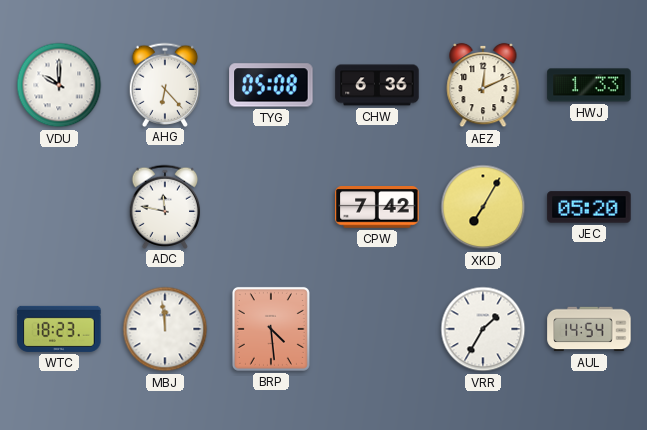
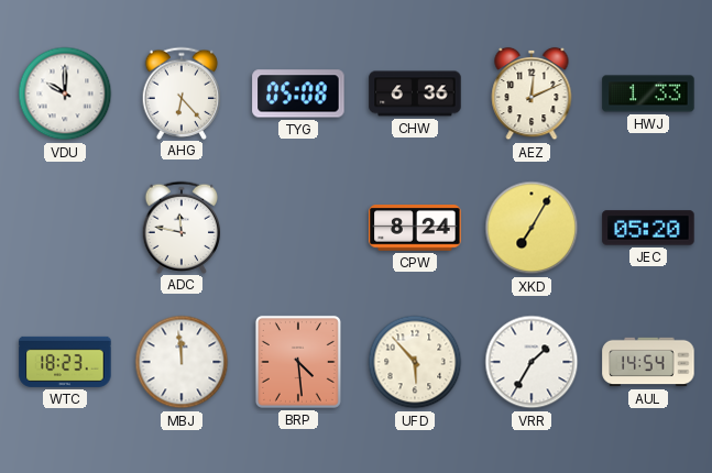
CPW: 7:42 -> 8:24
UFD: none -> 5:53
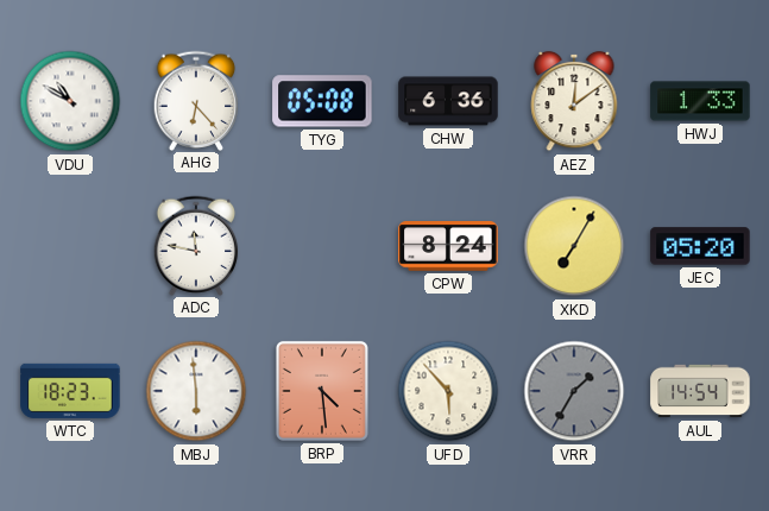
VDU: 10:00 -> 10:50
AEZ: 12:11 -> 12:09
MBJ: 11:59 -> 5:59
VRR dial: white -> grey
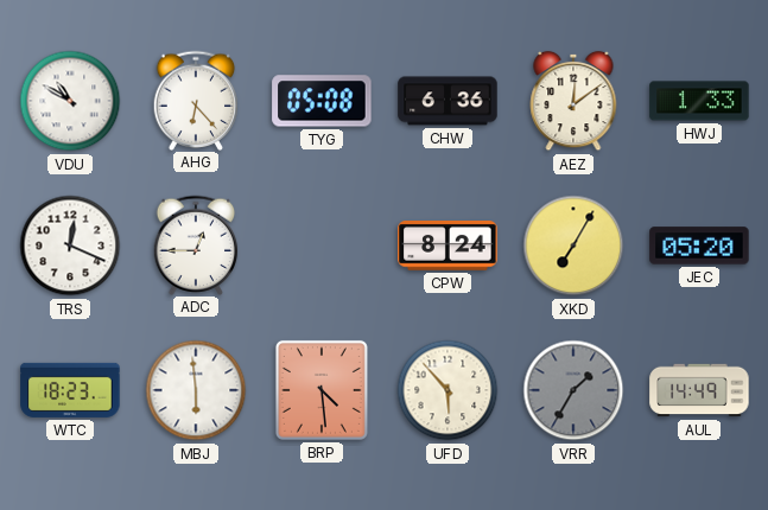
TRS: none -> 12:19
ADC: 11:47 -> 12:45
AUL: 14:54 -> 14:49
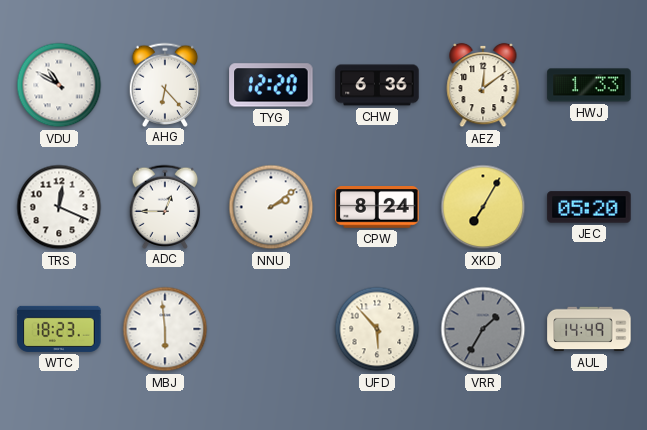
TYG: 05:08 -> 12:20
NNU: none -> 2:09
BRP: 4:29 -> none
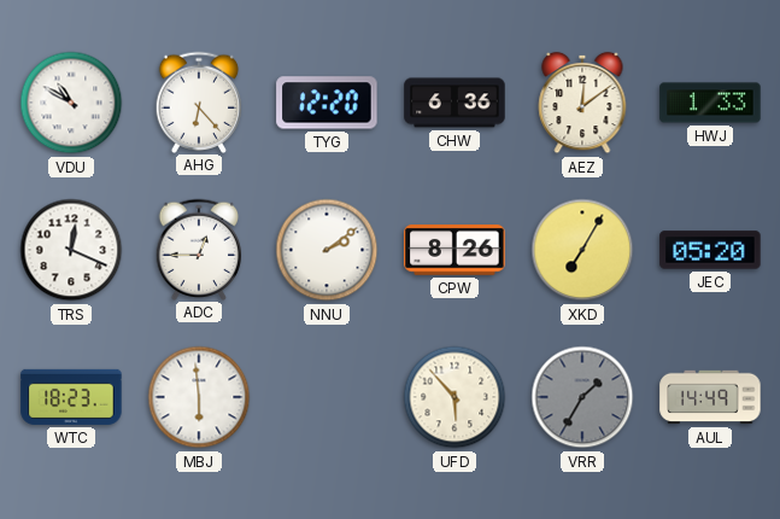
CPW: 8:24 -> 8:26
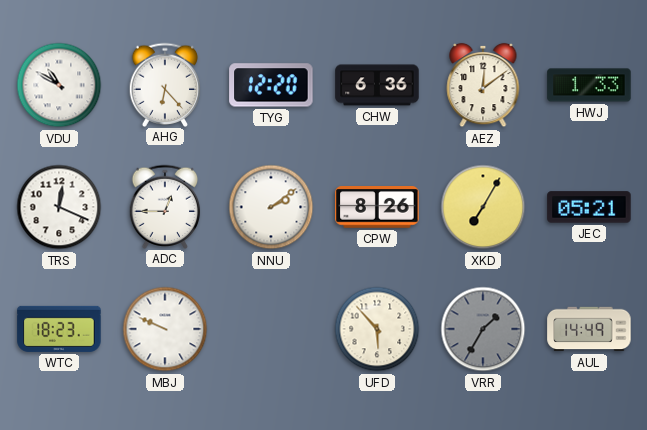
JEC: 05:20 -> 05:21
MBJ: 5:59 -> 9:49
